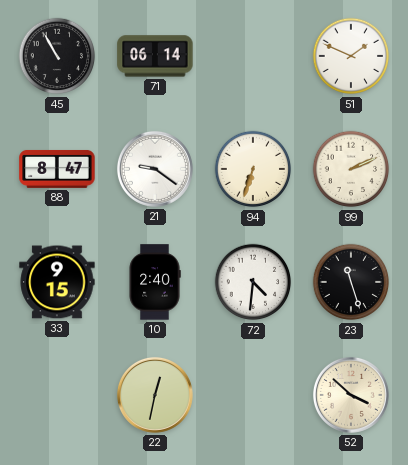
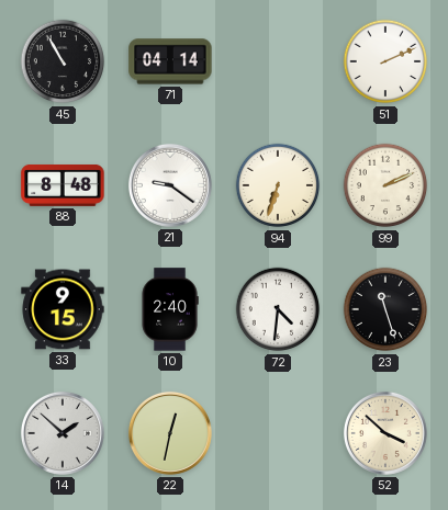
71: 06:14 -> 04:14
51: 1:49 -> 2:11
88: 8:47 -> 8:48
14: none -> 1:52
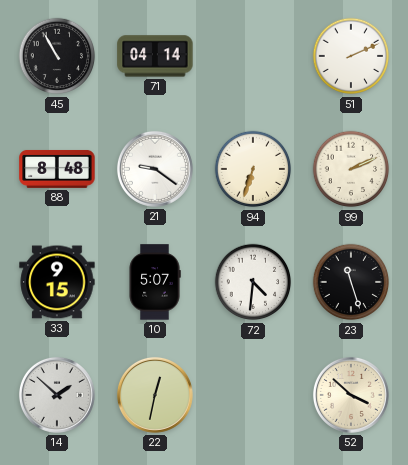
10: 2:40 -> 5:07
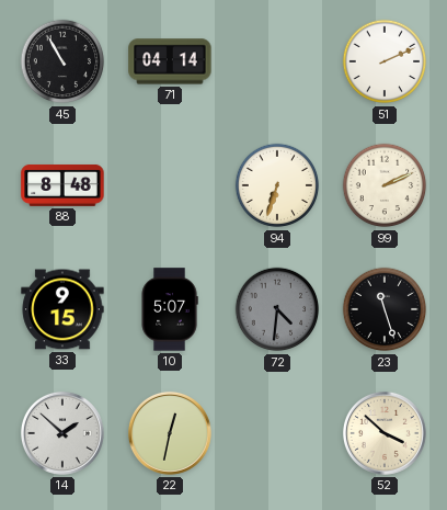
21: 9:21 -> none
72 dial: white -> grey
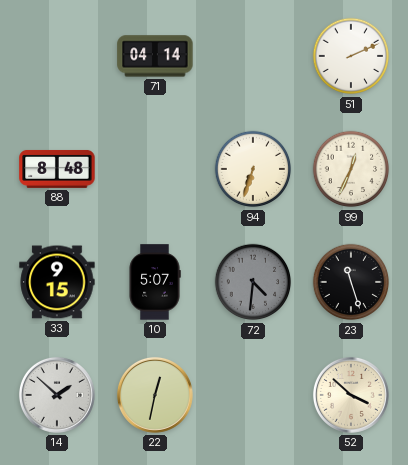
45: 10:55 -> none
99: 2:11 -> 12:34
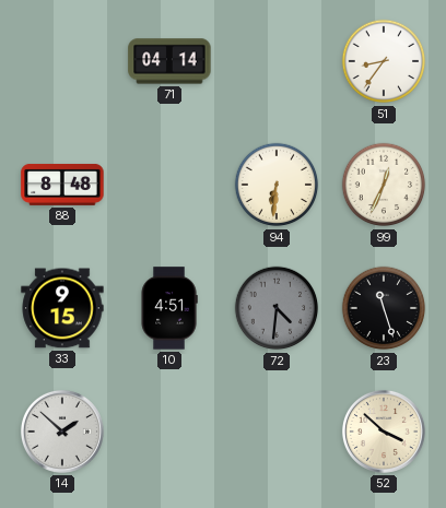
51: 2:11 -> 8:36
94: 6:33 -> 6:31
10: 5:07 -> 4:51
22: 12:32 -> none
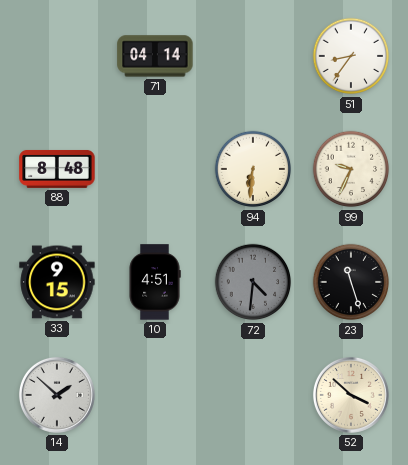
99: 12:34 -> 9:34
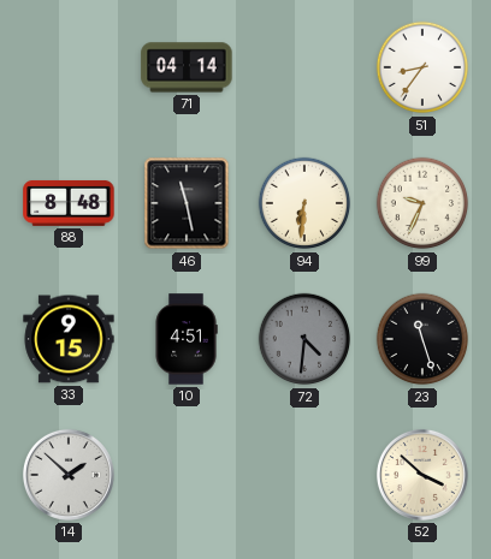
46: none -> 11:28
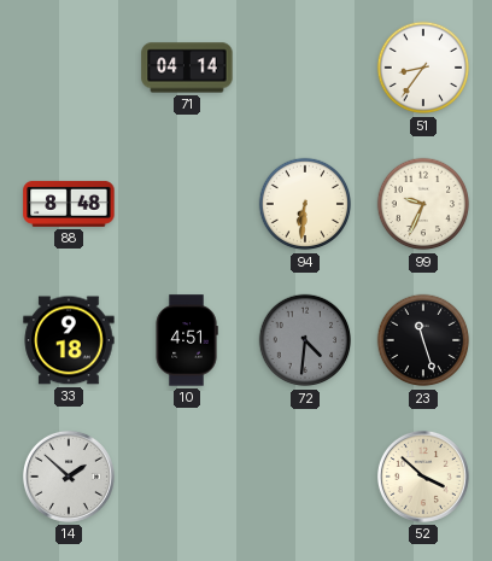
46: 11:28 -> none
33: 9:15 -> 9:18
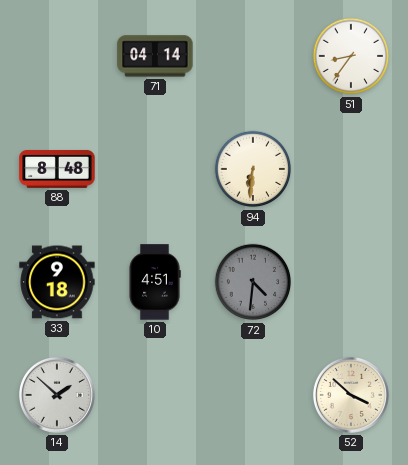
99: 9:34 -> none
23: 11:27 -> none
